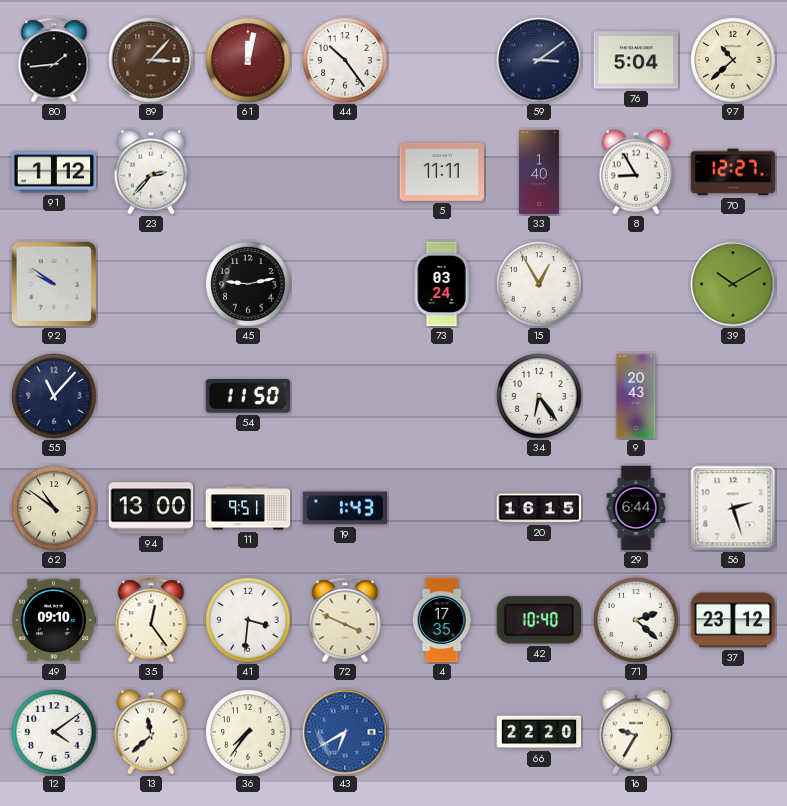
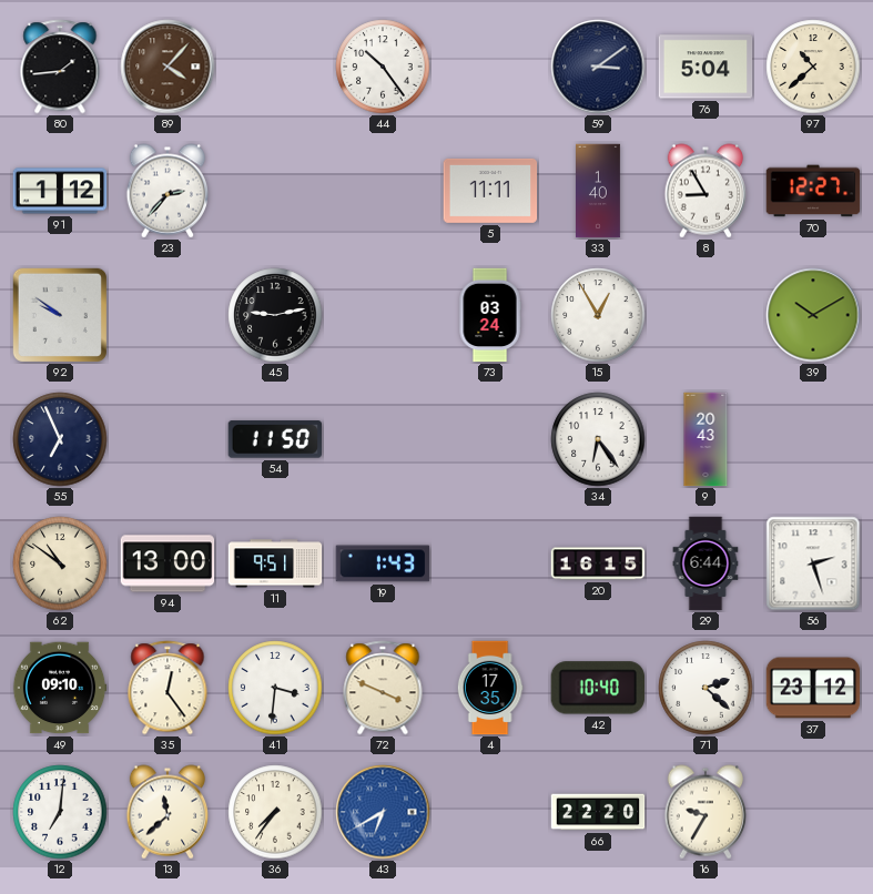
89: 3:07 -> 4:07
61: 12:02 -> none
55: 11:07 -> 6:56
12: 4:09 -> 7:01
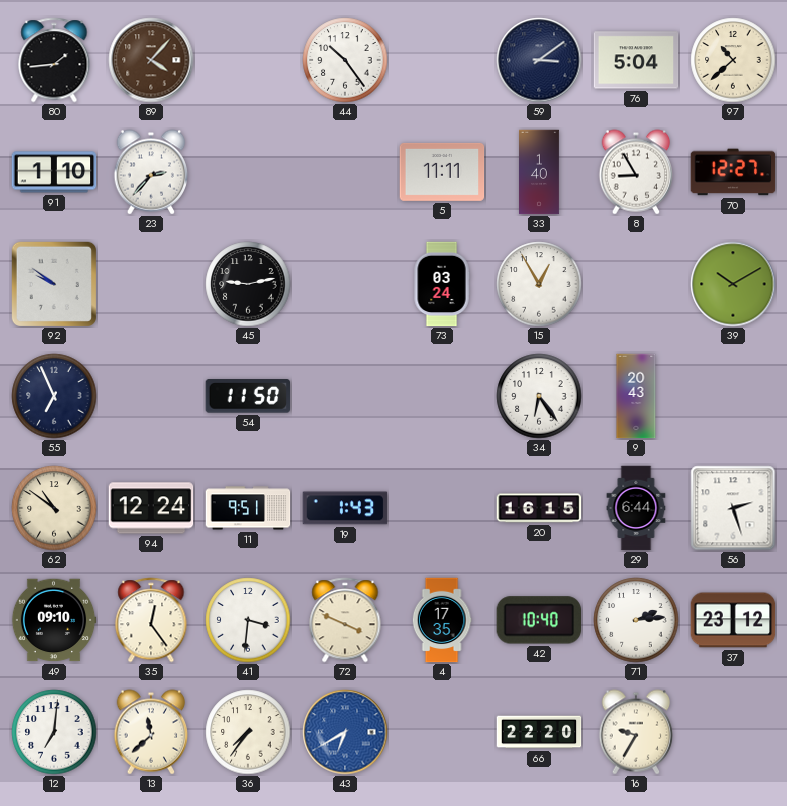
91: 1:12 -> 1:10
94: 13:00 -> 12:24
71: 2:22 -> 2:14
